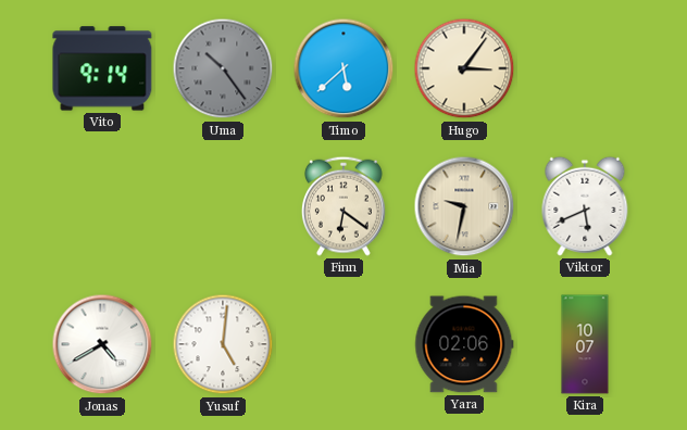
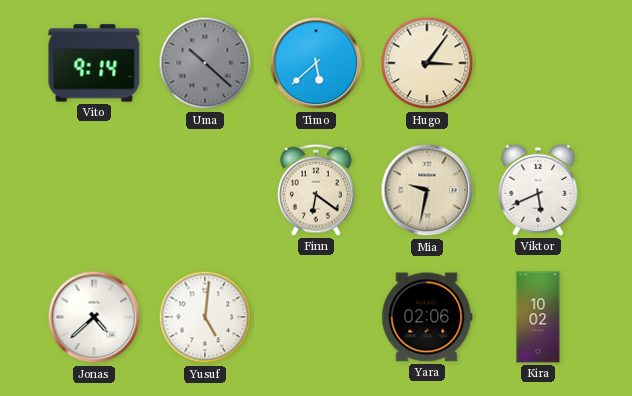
Uma: 10:24 -> 10:22
Jonas: 4:40 -> 4:38
Kira: 10:07 -> 10:02
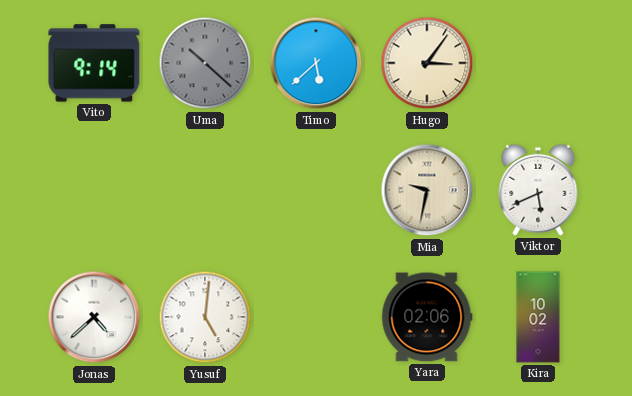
Finn: 6:21 -> none
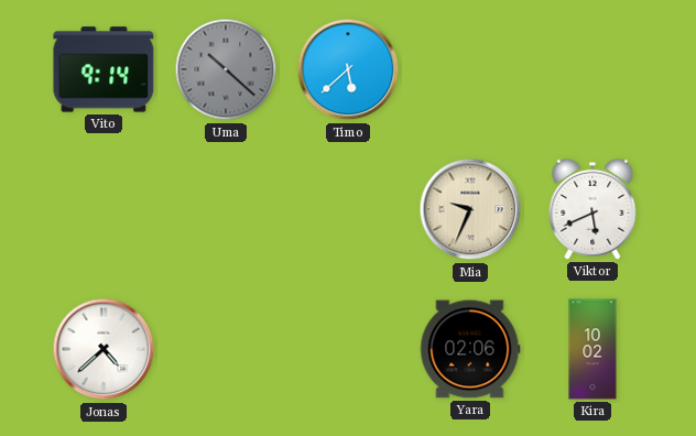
Hugo: 3:06 -> none
Mia: 9:32 -> 9:34
Yusuf: 5:01 -> none
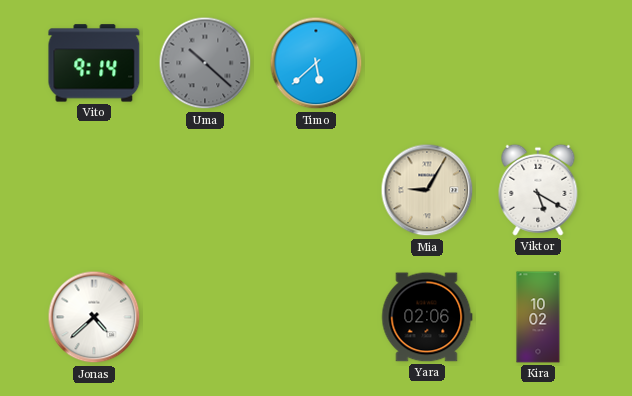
Mia: 9:34 -> 9:05
Viktor: 5:41 -> 5:20
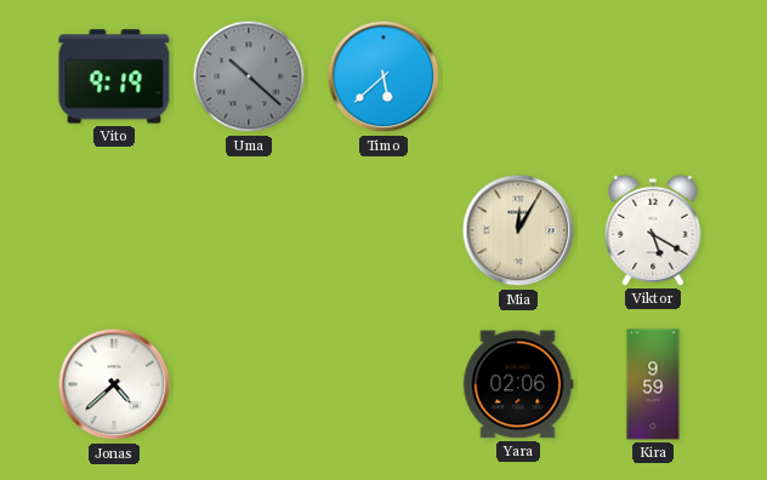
Vito: 9:14 -> 9:19
Mia: 9:05 -> 12:05
Kira: 10:02 -> 9:59
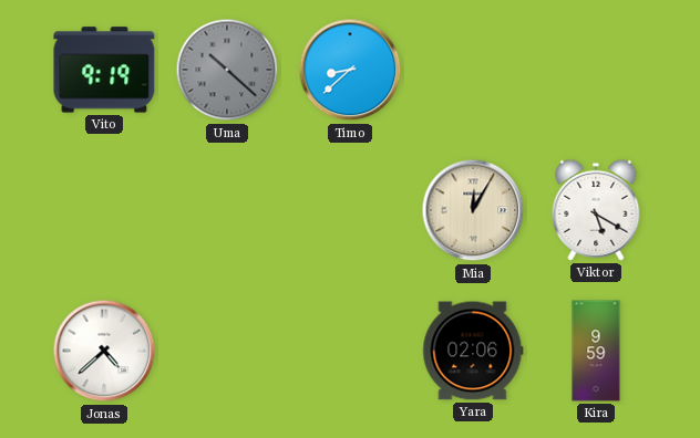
Timo: 5:38 -> 8:38
